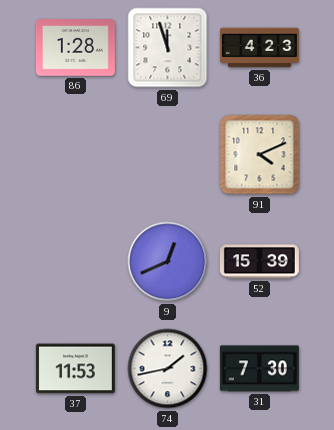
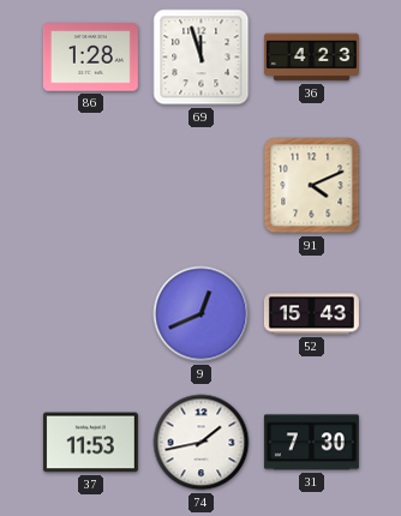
52: 15:39 -> 15:43
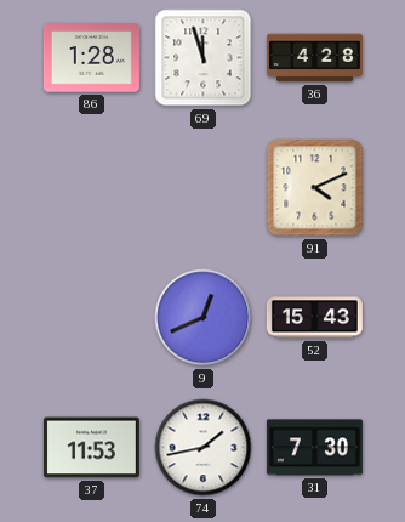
36: 4:23 -> 4:28
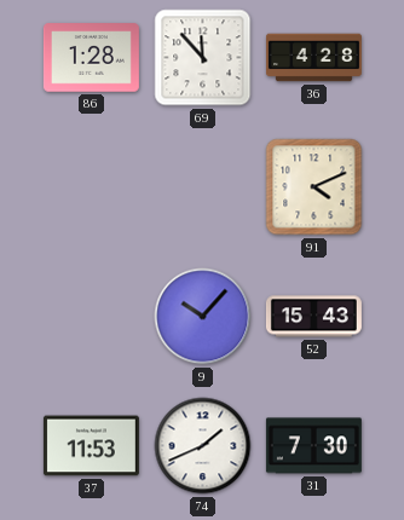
69: 11:57 -> 11:53
9: 12:41 -> 10:07
74: 1:43 -> 1:41
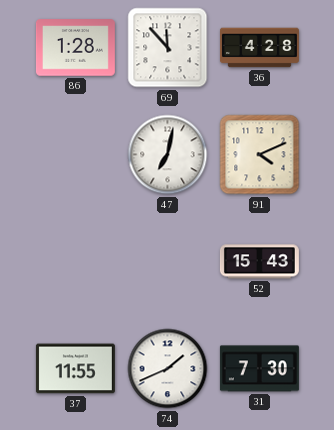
47: none -> 7:02
9: 10:07 -> none
37: 11:53 -> 11:55
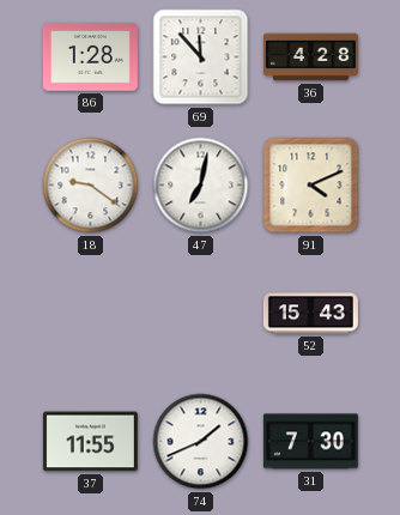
18: none -> 9:21
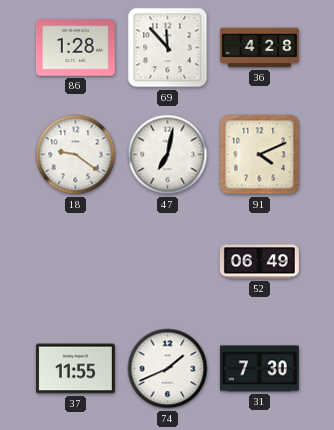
52: 15:43 -> 06:49
